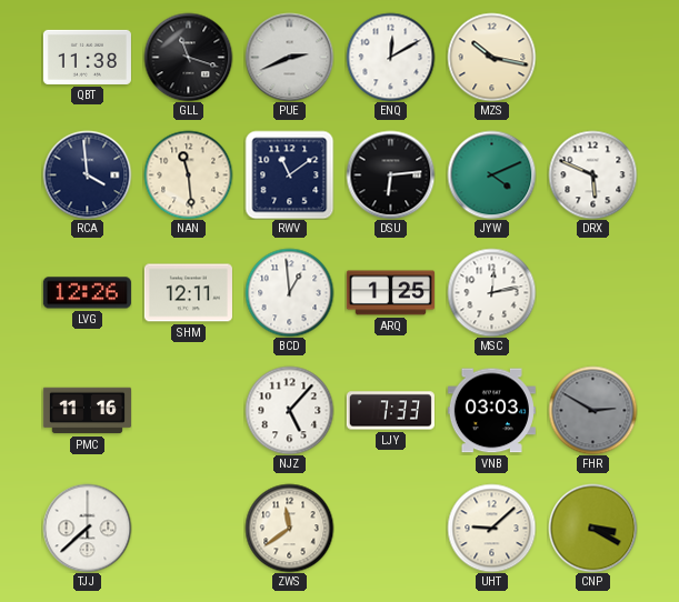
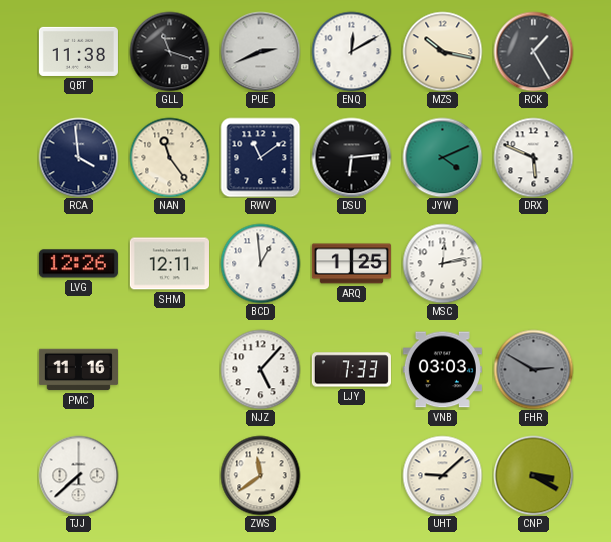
RCK: none -> 1:25
NAN: 11:29 -> 11:24
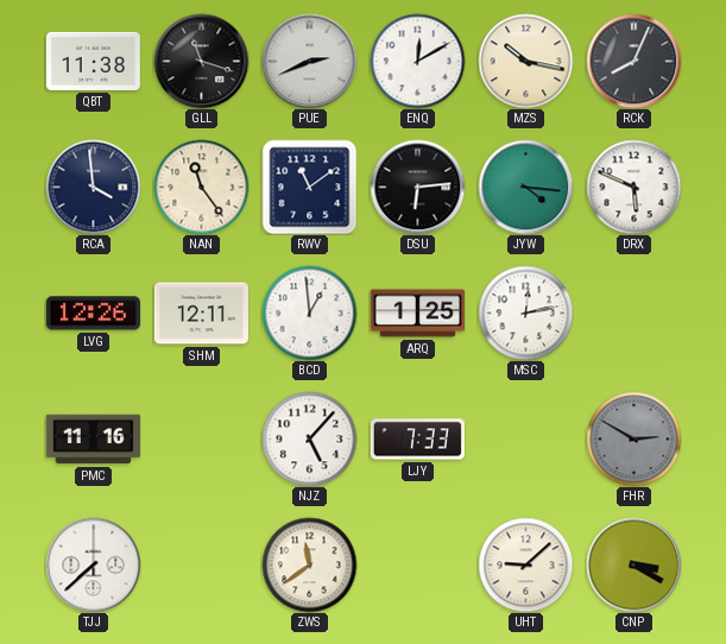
RCK: 1:25 -> 8:04
JYW: 4:11 -> 4:16
VNB: 03:03 -> none
